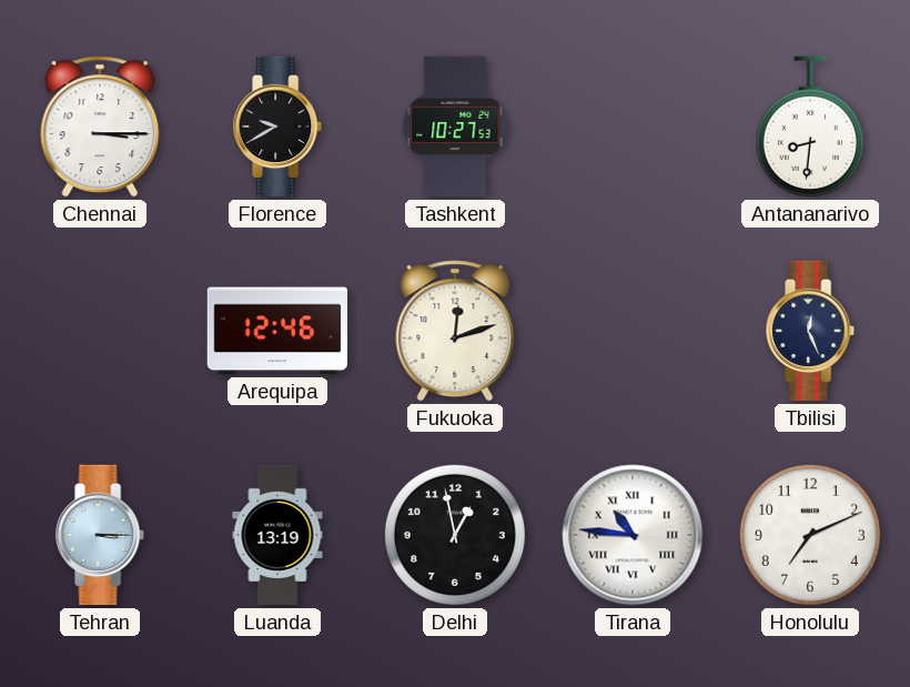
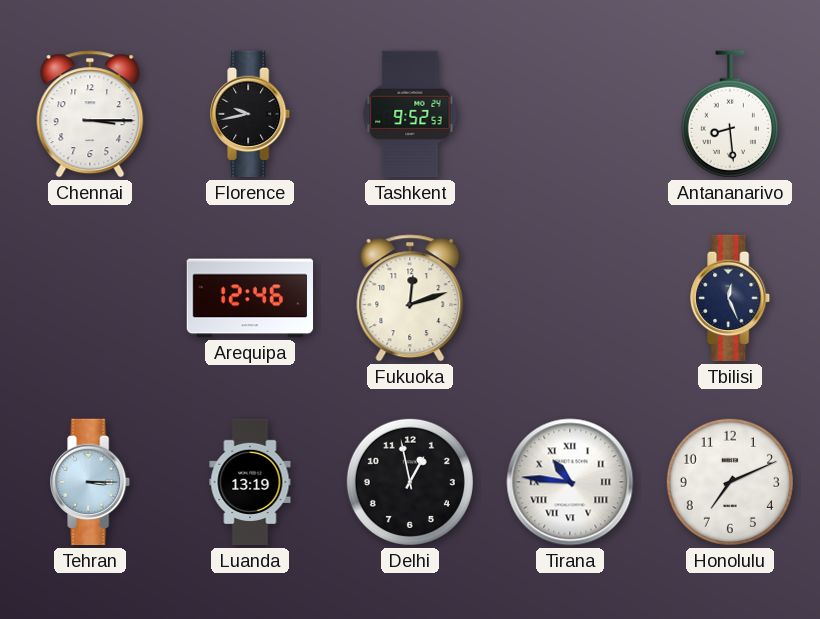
Florence: 9:40 -> 9:43
Tashkent: 10:27 -> 9:52
Antananarivo: 8:31 -> 8:29
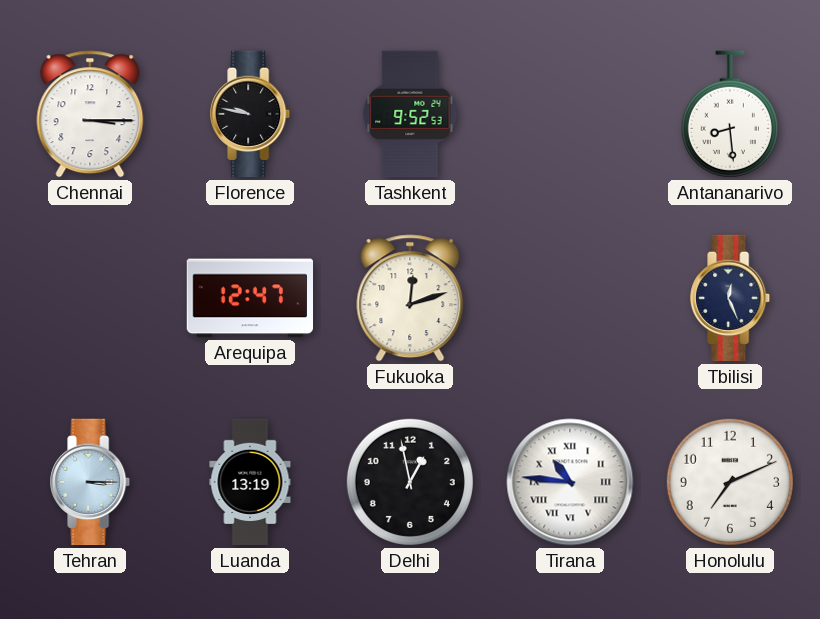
Florence: 9:43 -> 9:47
Arequipa: 12:46 -> 12:47
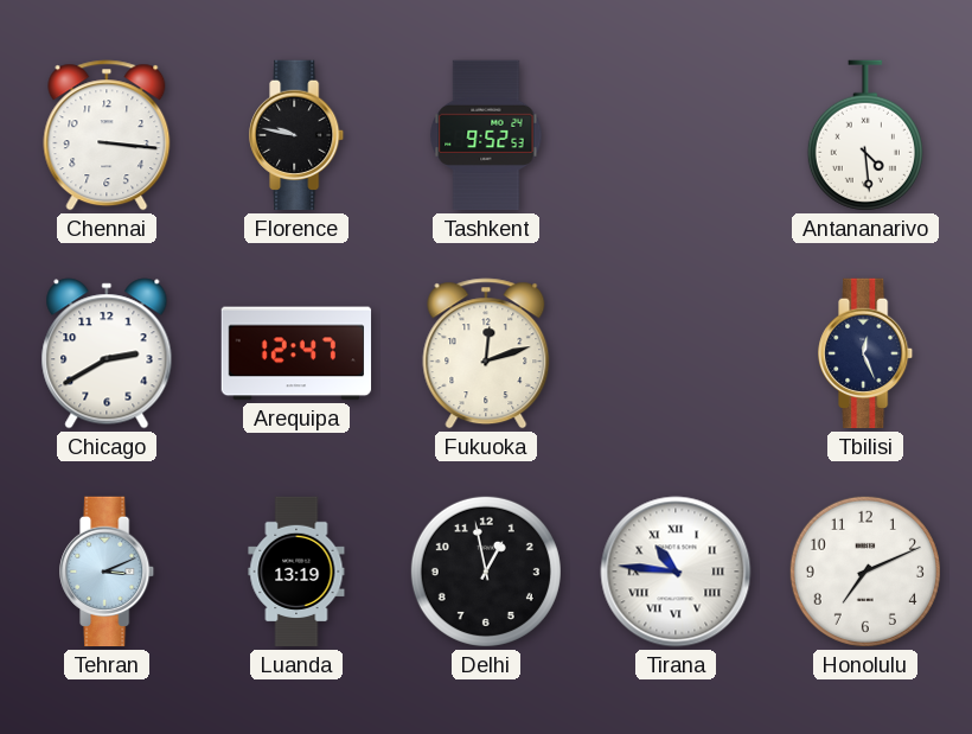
Chennai: 3:15 -> 3:16
Antananarivo: 8:29 -> 4:29
Chicago: none -> 2:40
Tehran: 3:15 -> 3:11
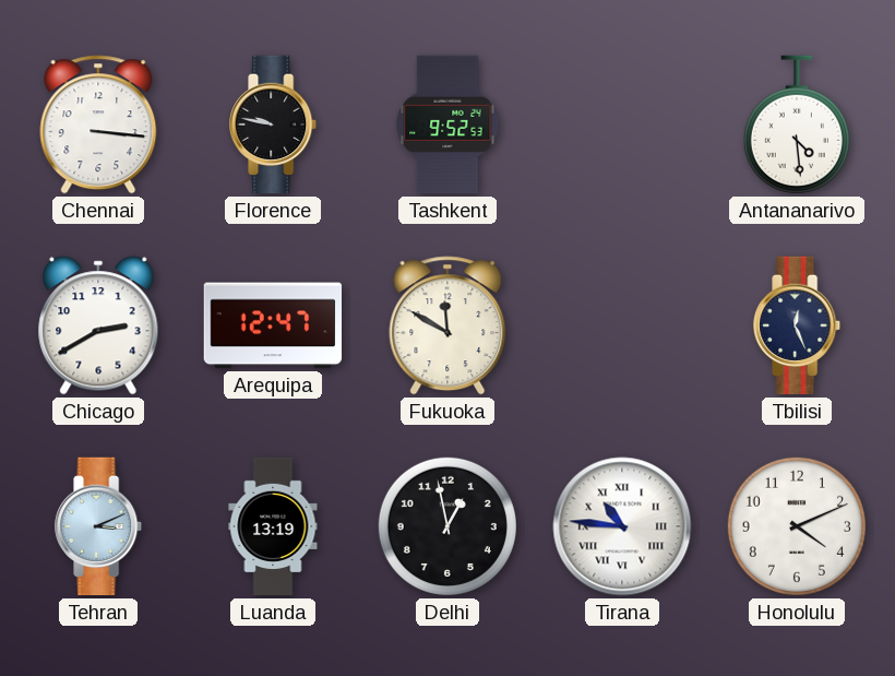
Fukuoka: 12:12 -> 11:50
Honolulu: 7:11 -> 4:11
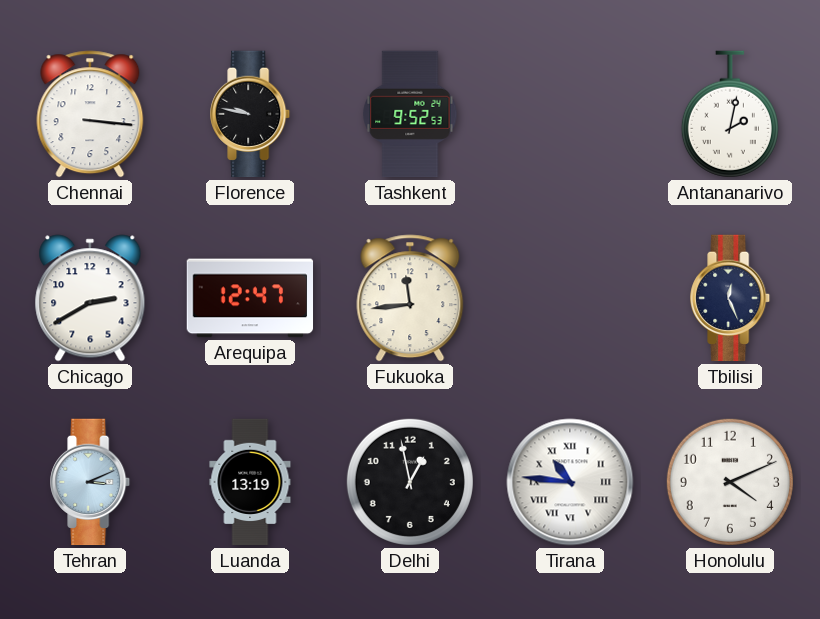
Antananarivo: 4:29 -> 2:02
Fukuoka: 11:50 -> 11:44
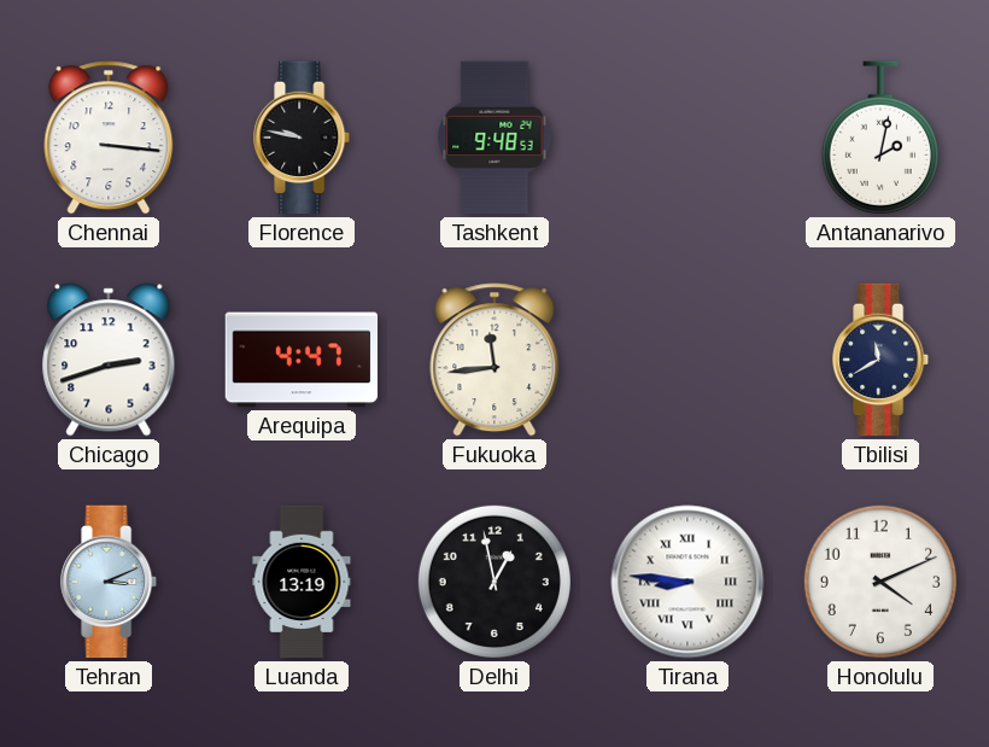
Tashkent: 9:52 -> 9:48
Chicago: 2:40 -> 2:42
Arequipa: 12:47 -> 4:47
Tbilisi: 12:26 -> 11:40
Tirana: 10:46 -> 8:46
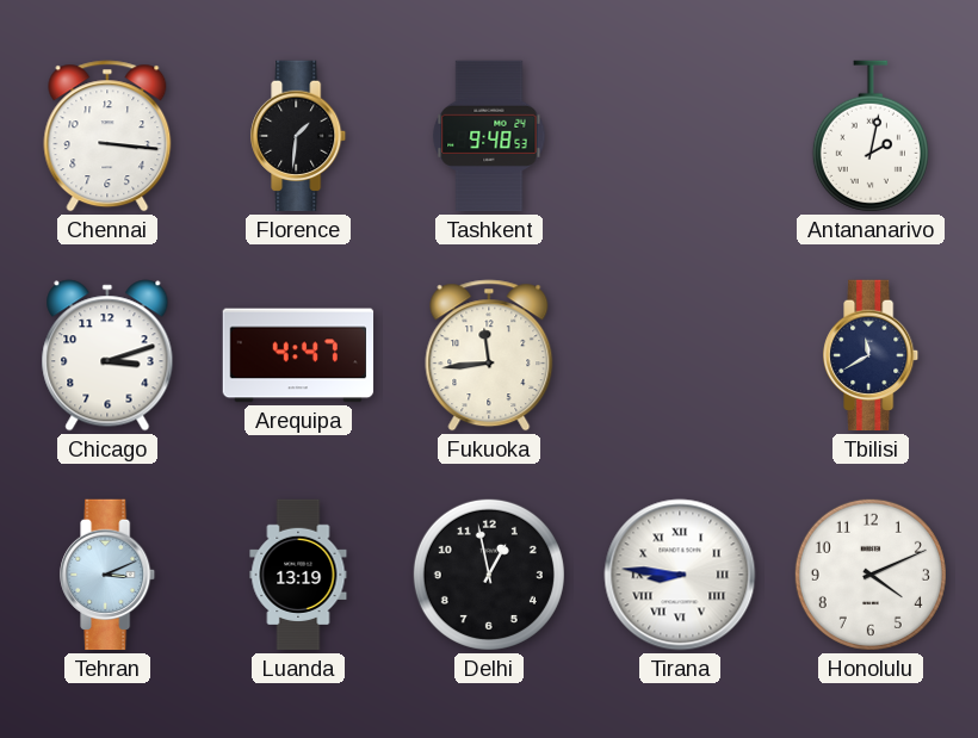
Florence: 9:47 -> 1:31
Chicago: 2:42 -> 3:12
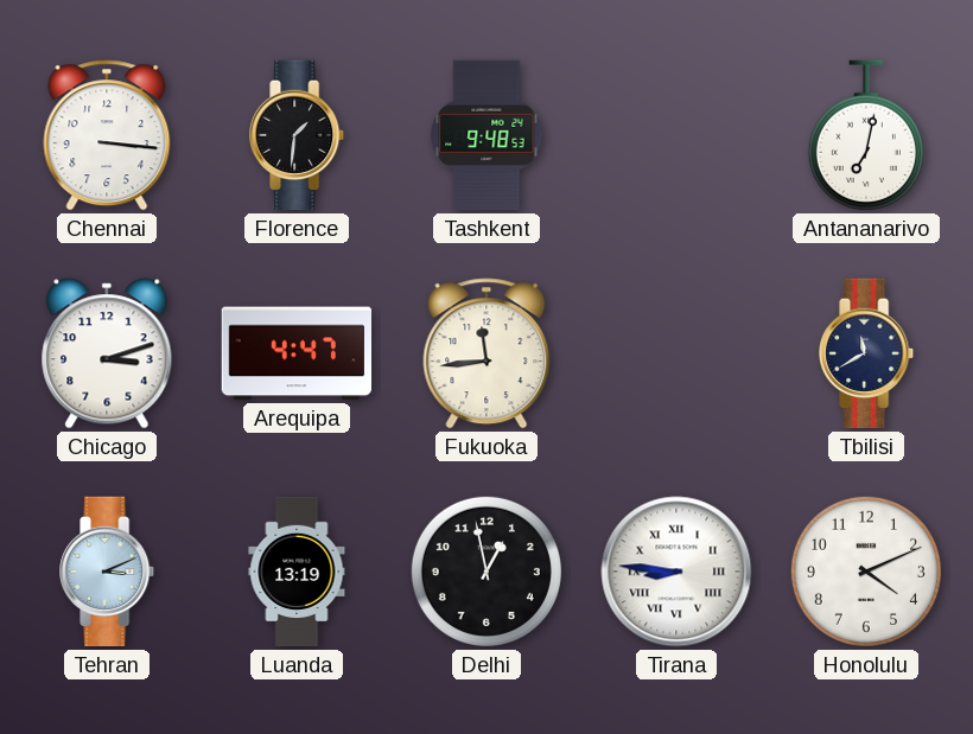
Antananarivo: 2:02 -> 7:02
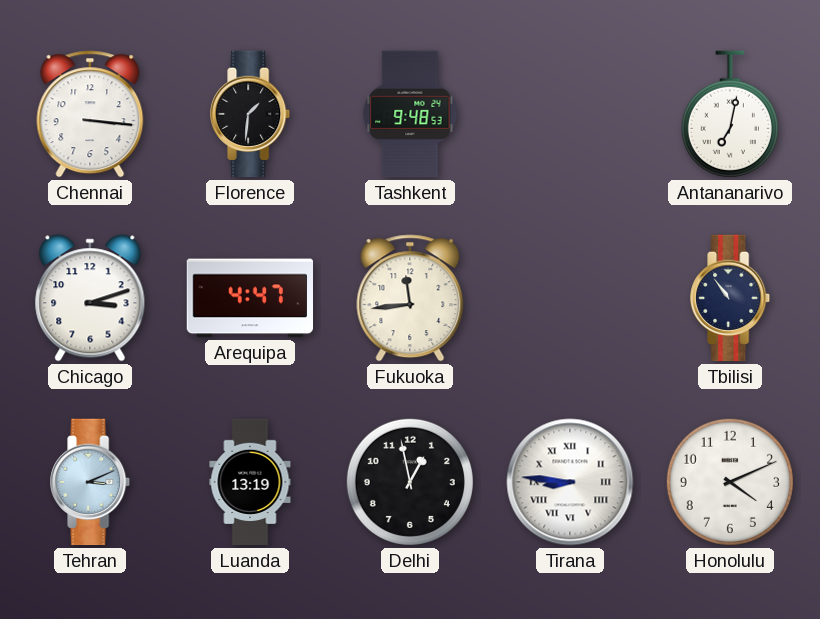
Tbilisi: 11:40 -> 10:54
